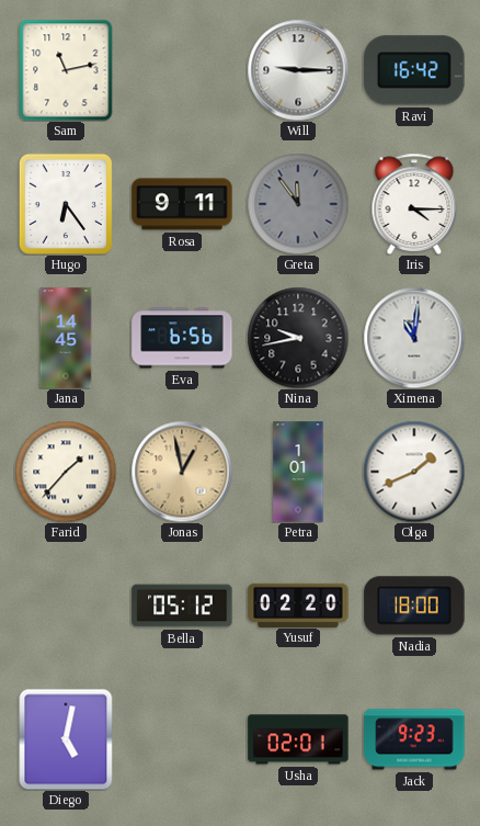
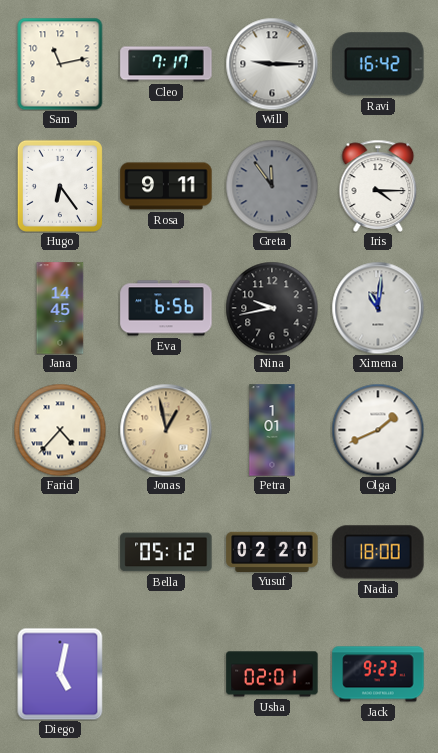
Cleo: none -> 7:17
Farid: 1:37 -> 4:37
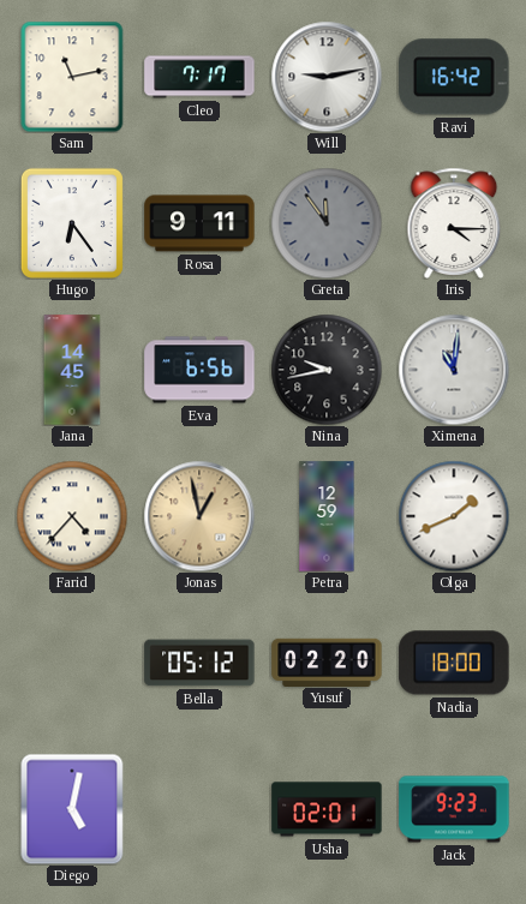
Will: 9:15 -> 9:13
Petra: 1:01 -> 12:59
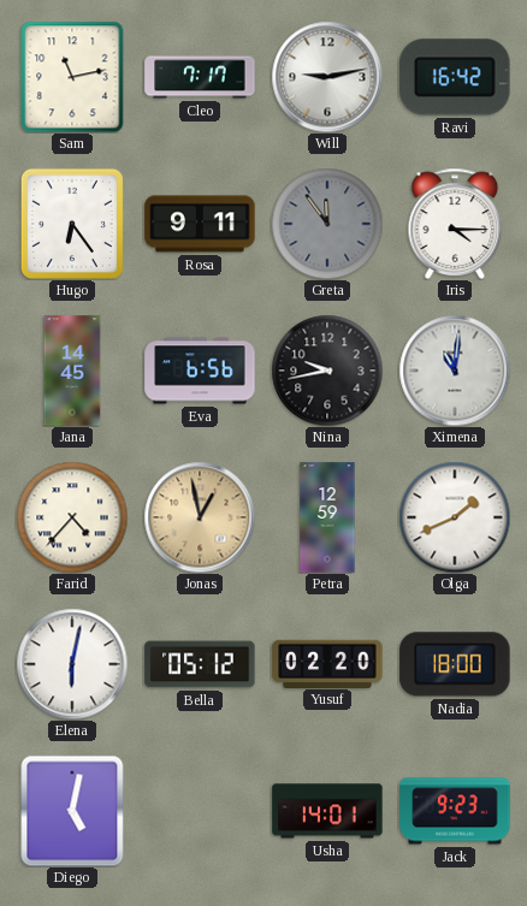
Elena: none -> 6:02
Usha: 02:01 -> 14:01
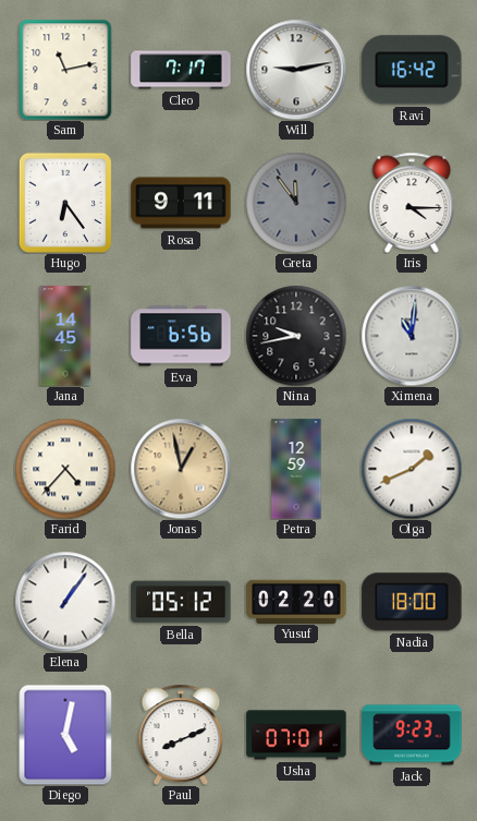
Elena: 6:02 -> 1:06
Paul: none -> 8:11
Usha: 14:01 -> 07:01
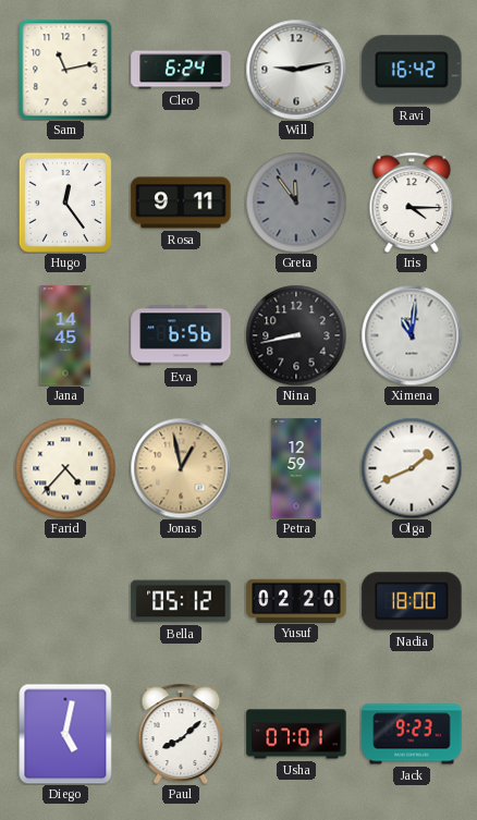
Cleo: 7:17 -> 6:24
Hugo: 6:24 -> 12:24
Nina: 9:43 -> 8:43
Elena: 1:06 -> none
Paul: 8:11 -> 8:08
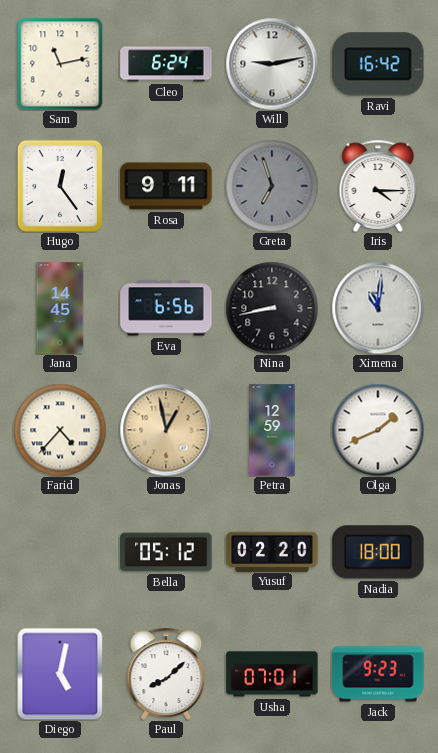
Greta: 11:54 -> 6:57
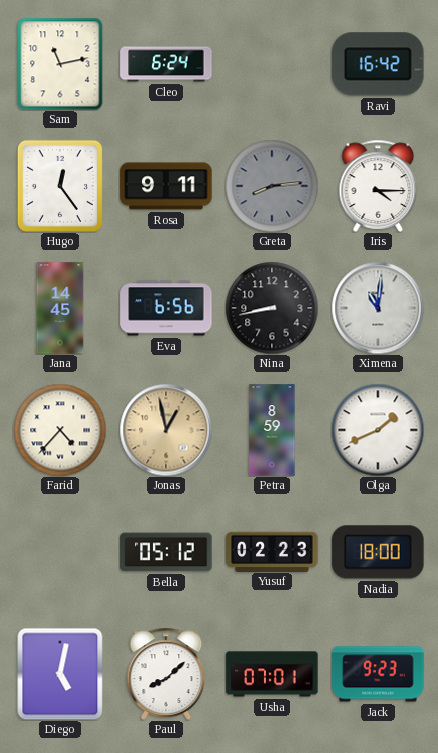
Will: 9:13 -> none
Greta: 6:57 -> 8:14
Petra: 12:59 -> 8:59
Yusuf: 02:20 -> 02:23
